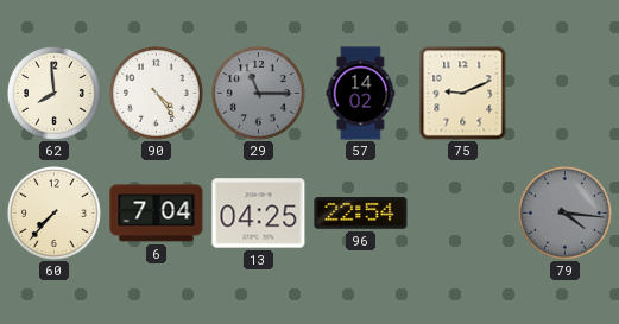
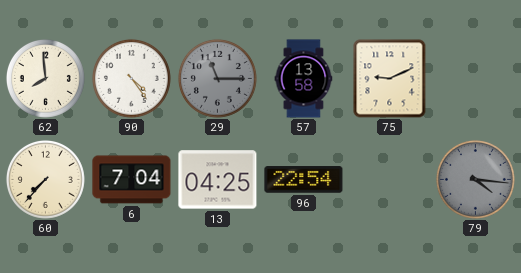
57: 14:02 -> 13:58
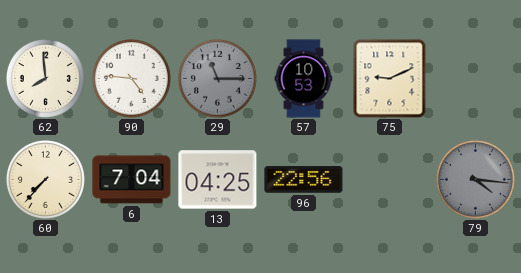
90: 4:24 -> 4:46
57: 13:58 -> 10:53
96: 22:54 -> 22:56
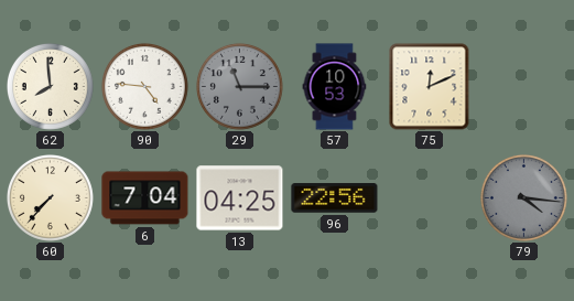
75: 9:11 -> 12:11
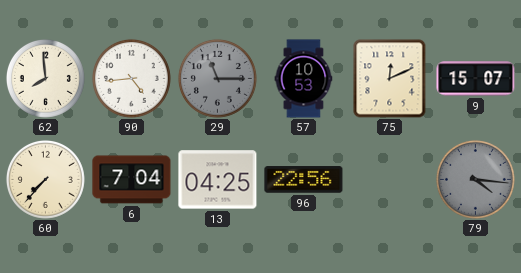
90: 4:46 -> 4:44
9: none -> 15:07
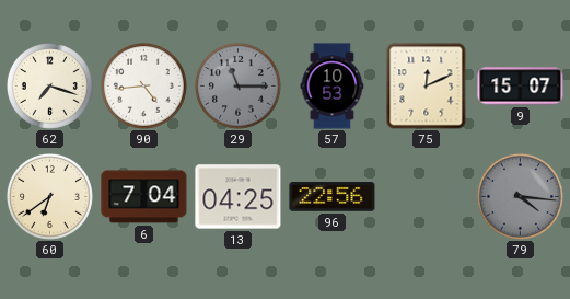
62: 7:59 -> 7:18
60: 7:37 -> 6:39
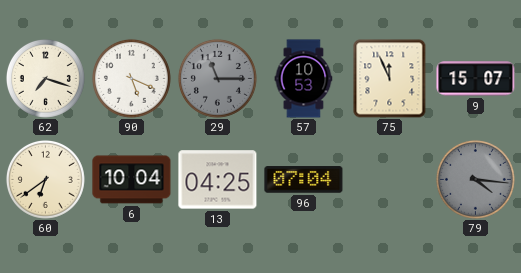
90: 4:44 -> 5:19
75: 12:11 -> 11:56
6: 7:04 -> 10:04
96: 22:56 -> 07:04
